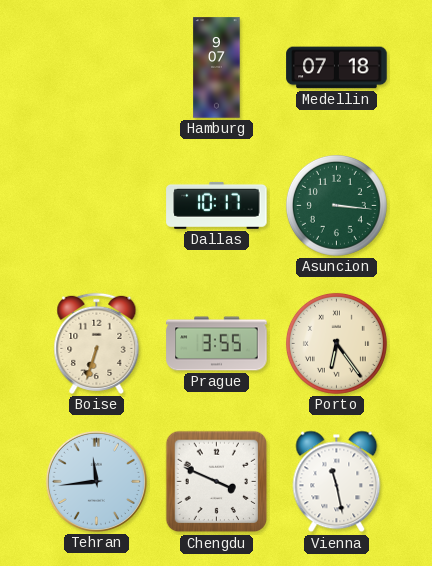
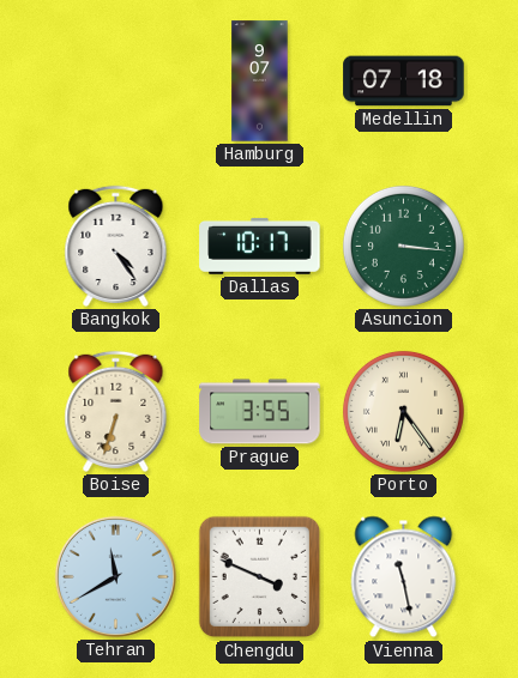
Bangkok: none -> 4:24
Tehran: 11:44 -> 11:40
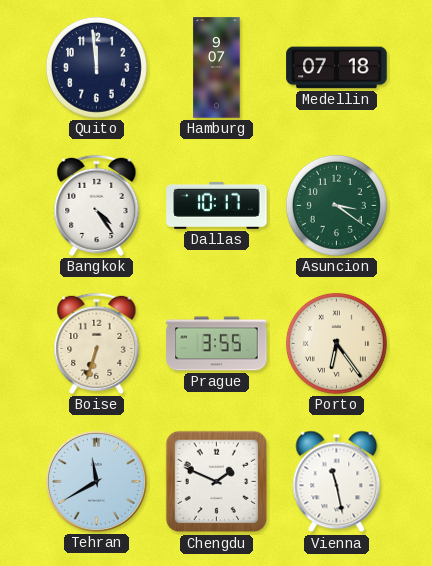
Quito: none -> 11:59
Asuncion: 3:16 -> 3:21
Chengdu: 3:49 -> 1:49
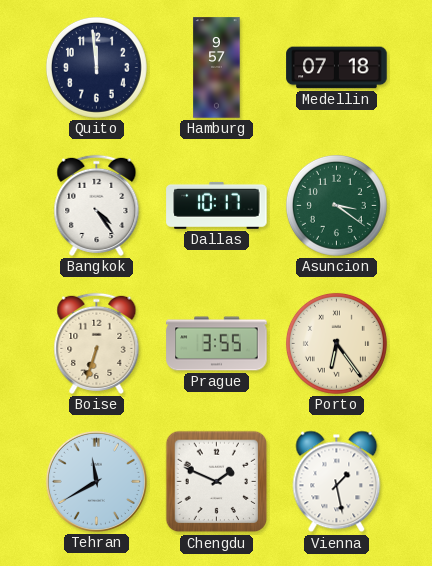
Hamburg: 9:07 -> 9:57
Vienna: 11:28 -> 1:28
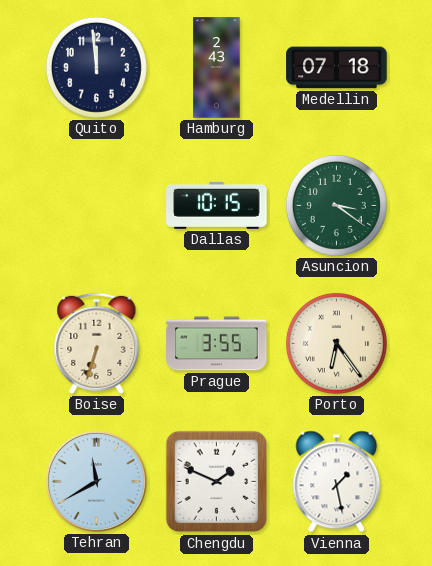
Hamburg: 9:57 -> 2:43
Bangkok: 4:24 -> none
Dallas: 10:17 -> 10:15
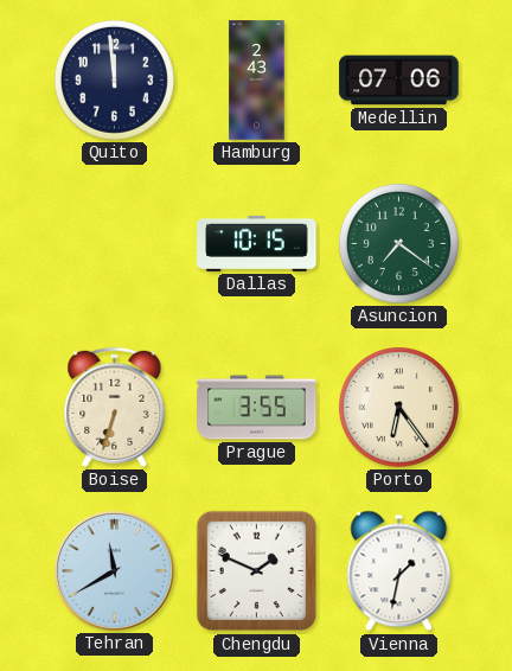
Medellin: 07:18 -> 07:06
Asuncion: 3:21 -> 7:21
Vienna: 1:28 -> 1:32
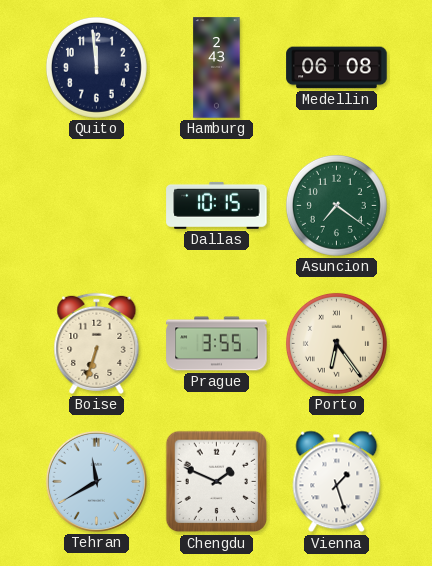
Medellin: 07:06 -> 06:08
Vienna: 1:32 -> 1:27
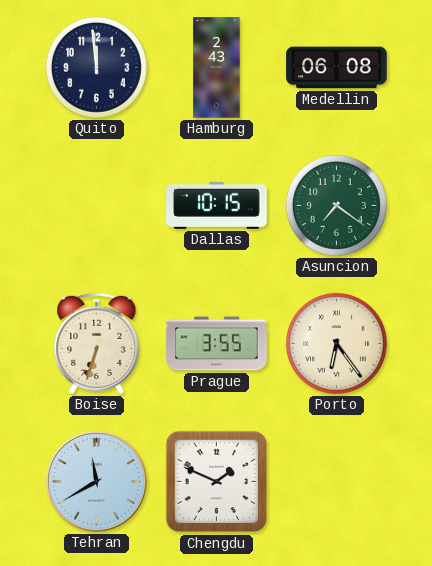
Vienna: 1:27 -> none
